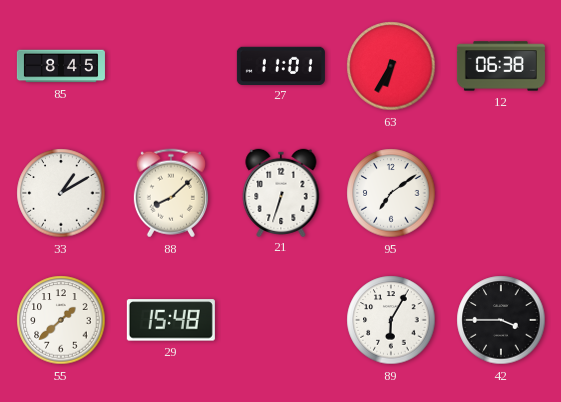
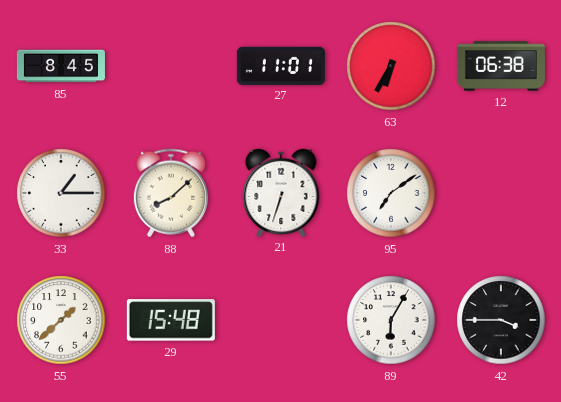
33: 1:10 -> 1:15
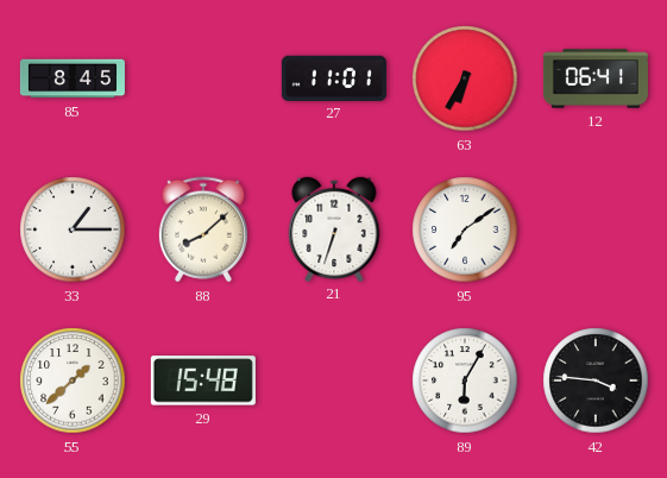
12: 06:38 -> 06:41
42: 3:45 -> 3:46
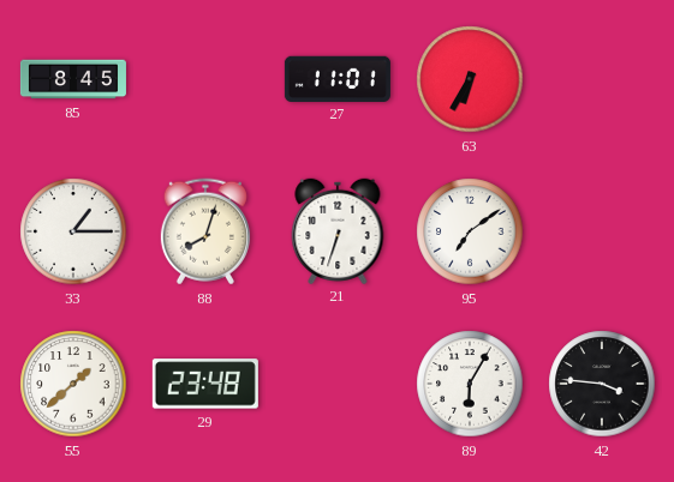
12: 06:41 -> none
88: 8:08 -> 8:03
29: 15:48 -> 23:48
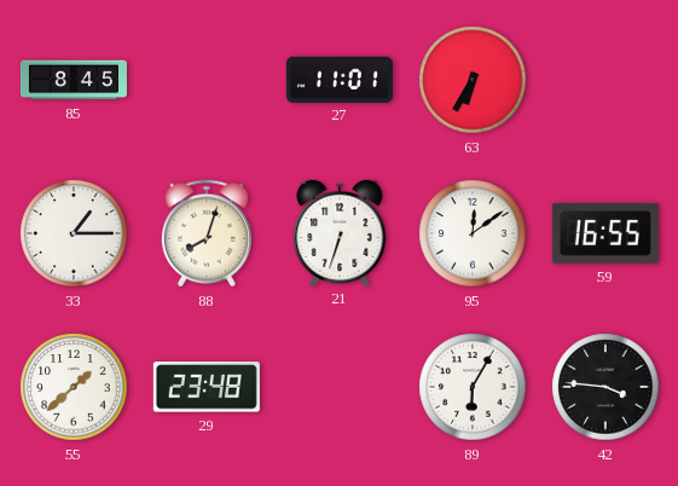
95: 7:09 -> 12:09
59: none -> 16:55
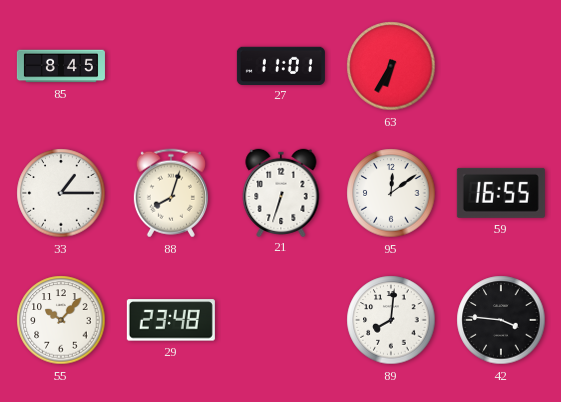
55: 1:38 -> 10:07
89: 6:05 -> 8:01
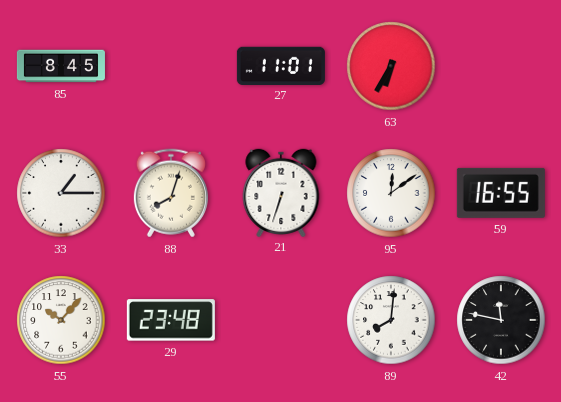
42: 3:46 -> 11:47
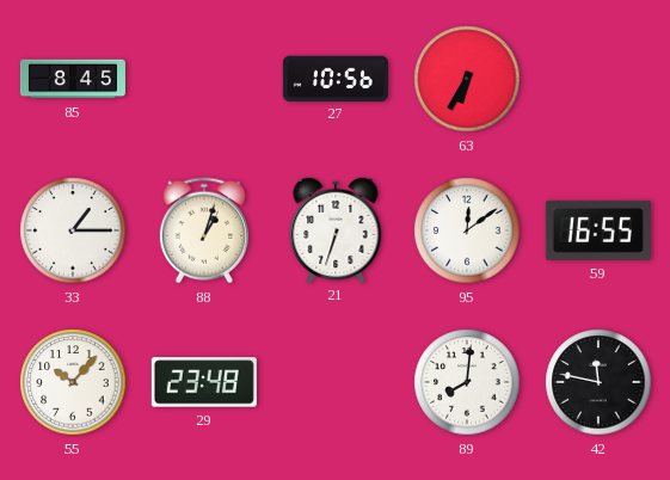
27: 11:01 -> 10:56
88: 8:03 -> 1:03
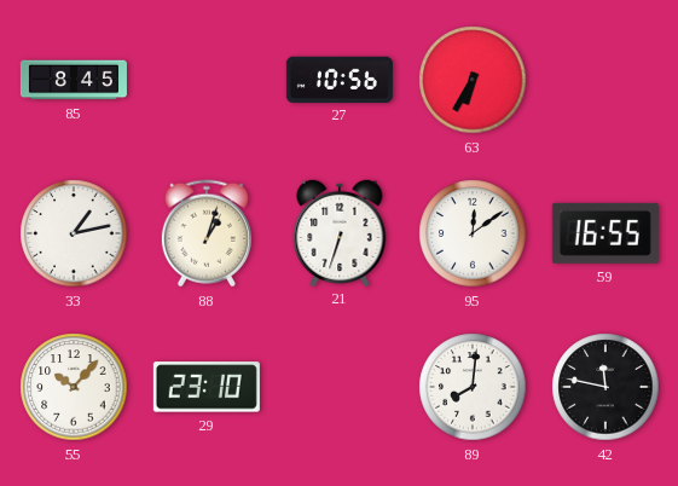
33: 1:15 -> 1:13
29: 23:48 -> 23:10
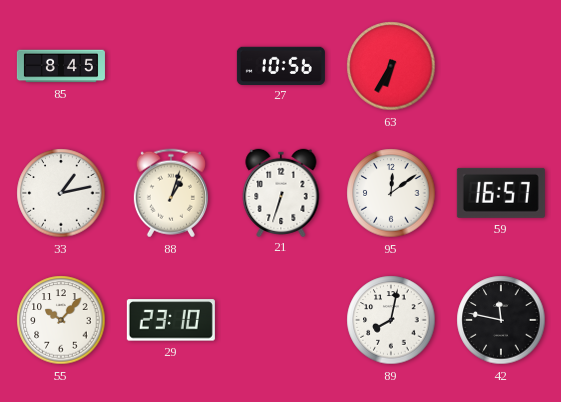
59: 16:55 -> 16:57
89: 8:01 -> 8:02
